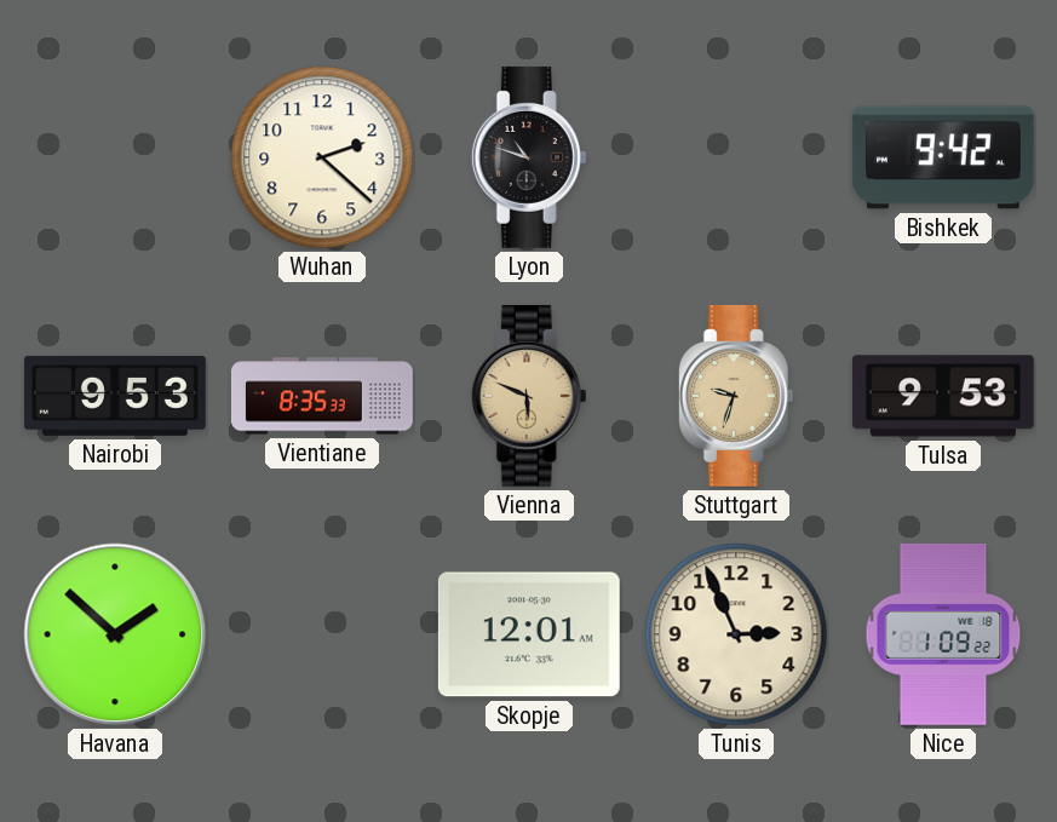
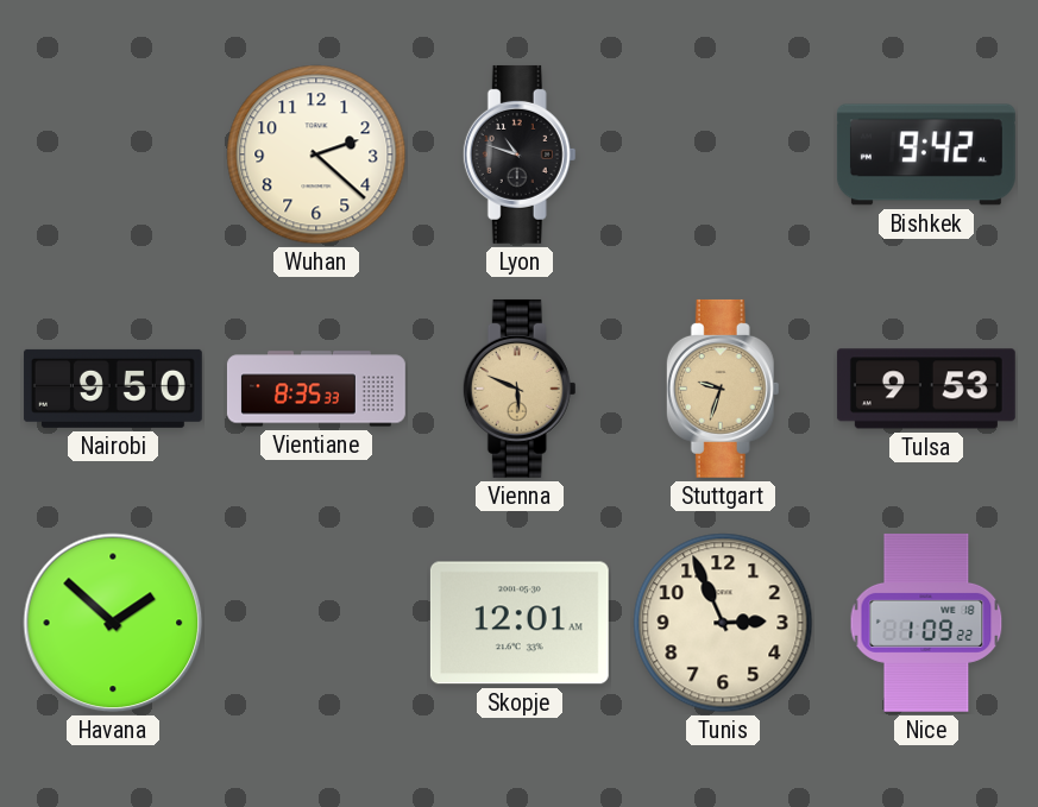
Nairobi: 9:53 -> 9:50
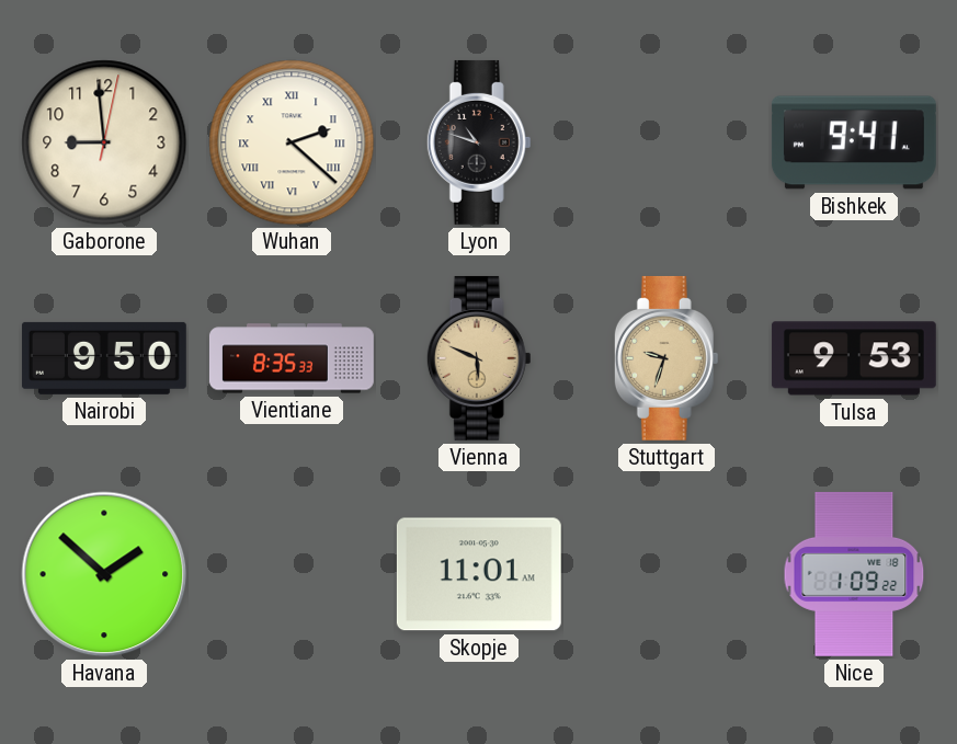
Gaborone: none -> 8:59
Wuhan numerals: Arabic -> Roman
Bishkek: 9:42 -> 9:41
Skopje: 12:01 -> 11:01
Tunis: 2:56 -> none
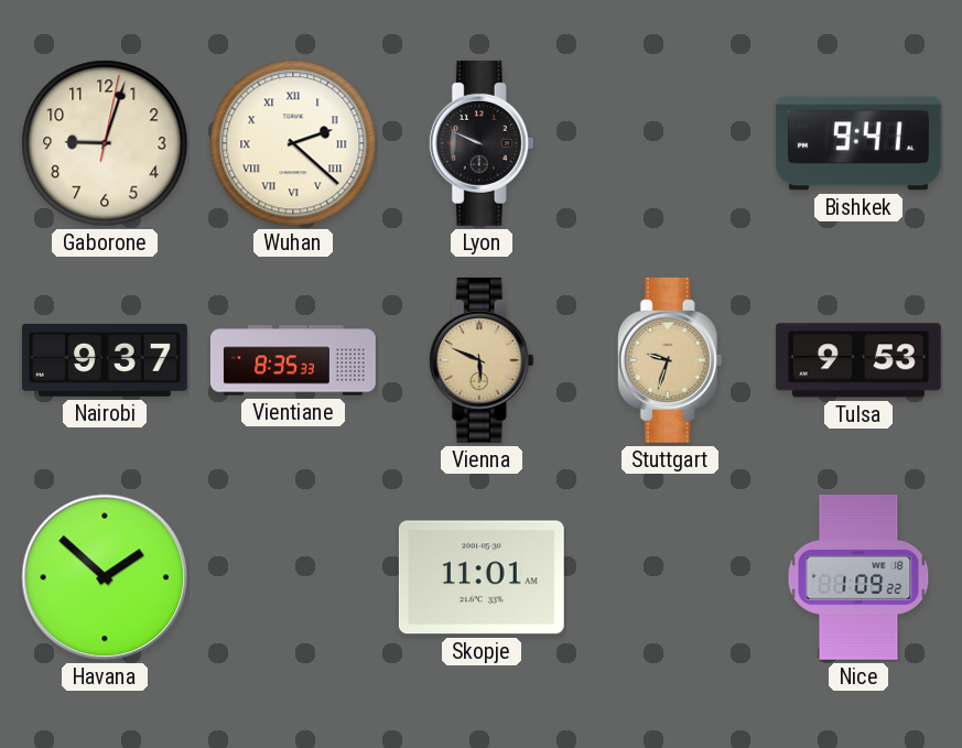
Gaborone: 8:59 -> 9:03
Lyon: 10:48 -> 9:49
Nairobi: 9:50 -> 9:37
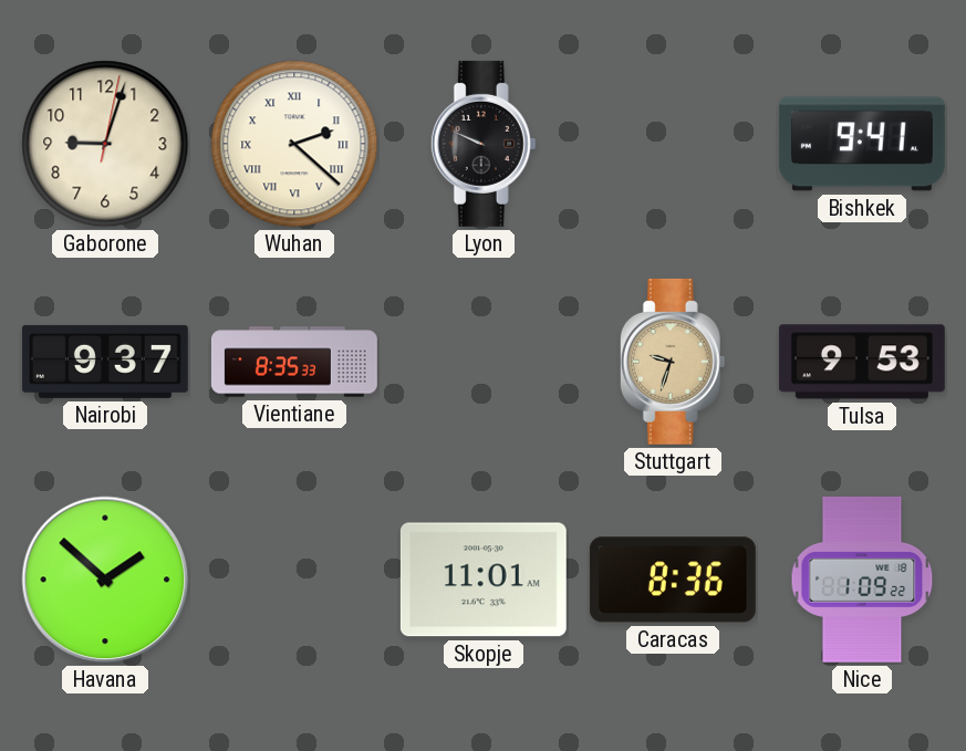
Vienna: 5:49 -> none
Caracas: none -> 8:36
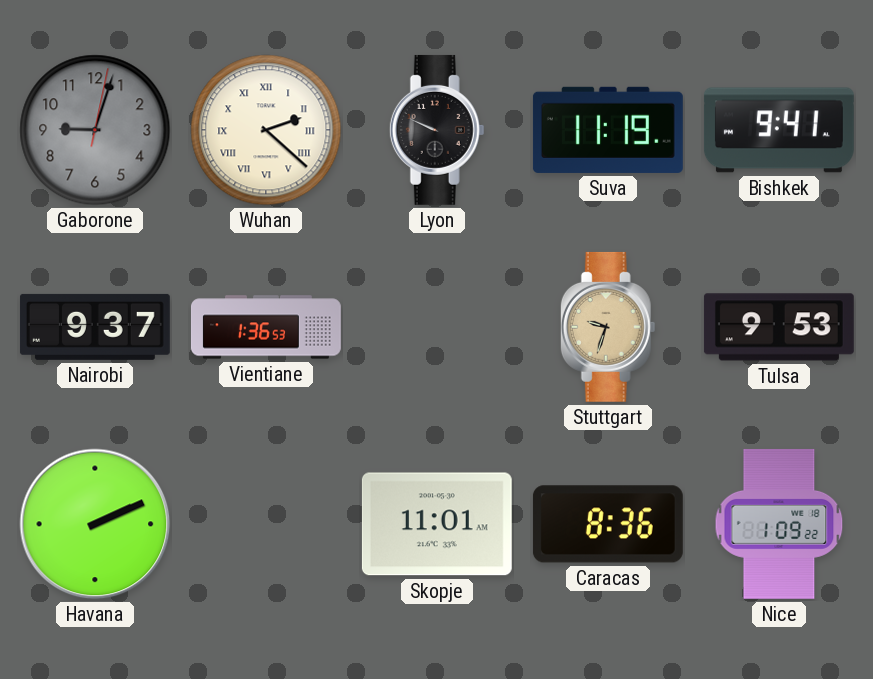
Gaborone dial: cream -> grey
Suva: none -> 11:19
Vientiane: 8:35 -> 1:36
Havana: 1:52 -> 2:11
